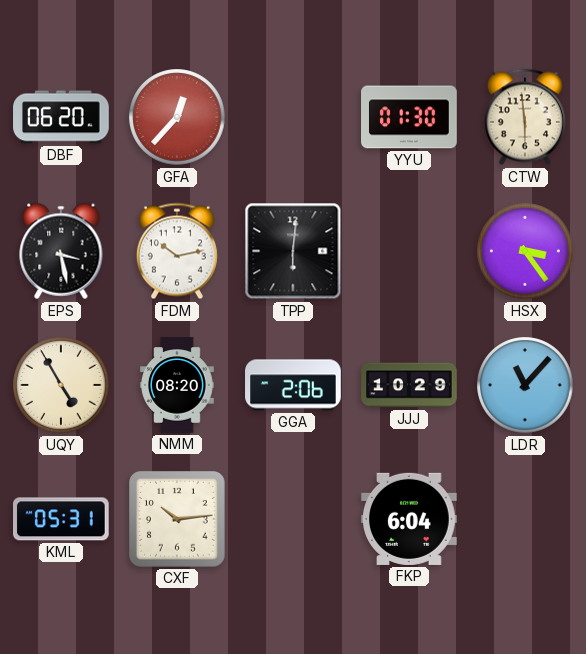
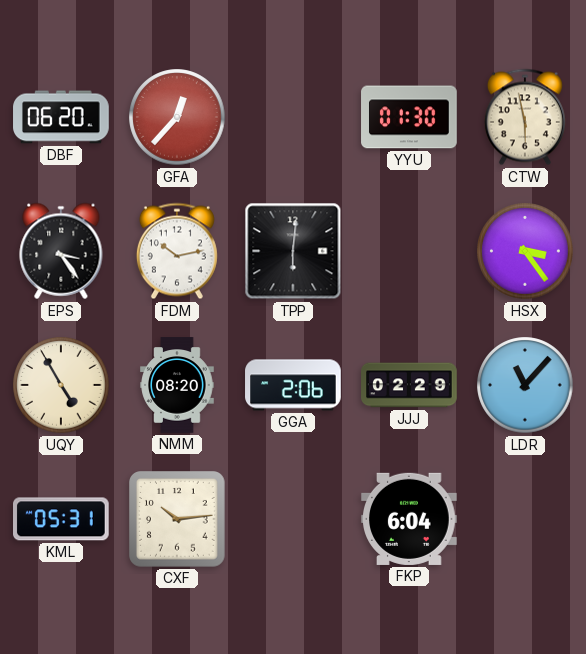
CTW: 5:59 -> 5:58
EPS: 3:28 -> 3:24
JJJ: 10:29 -> 02:29
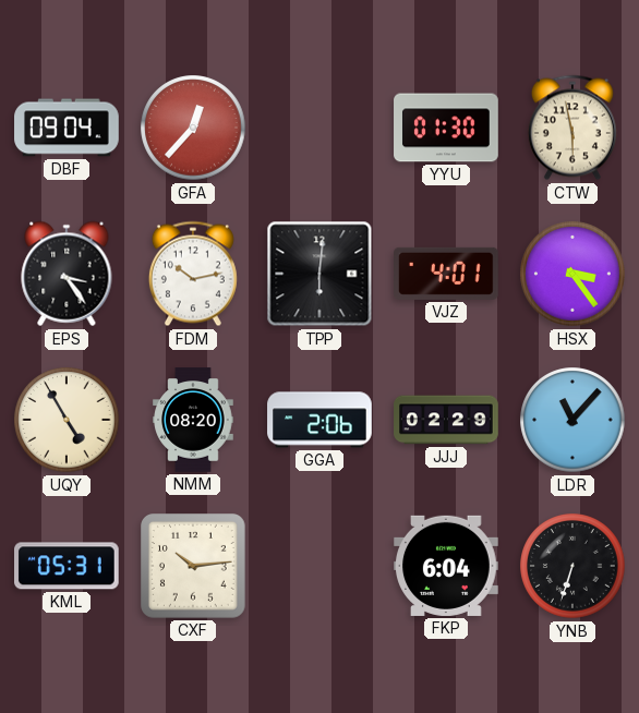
DBF: 06:20 -> 09:04
VJZ: none -> 4:01
YNB: none -> 6:33
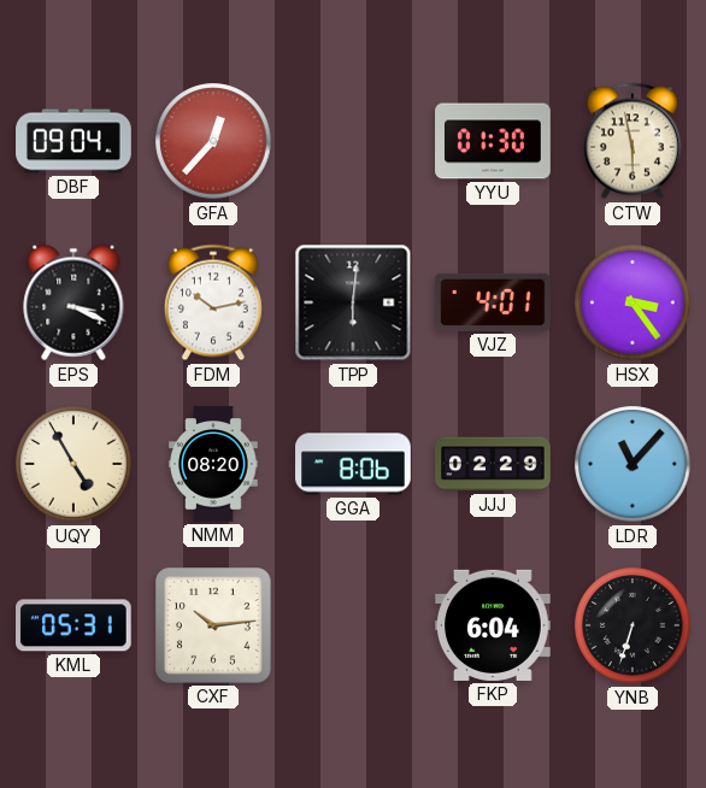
EPS: 3:24 -> 3:19
GGA: 2:06 -> 8:06
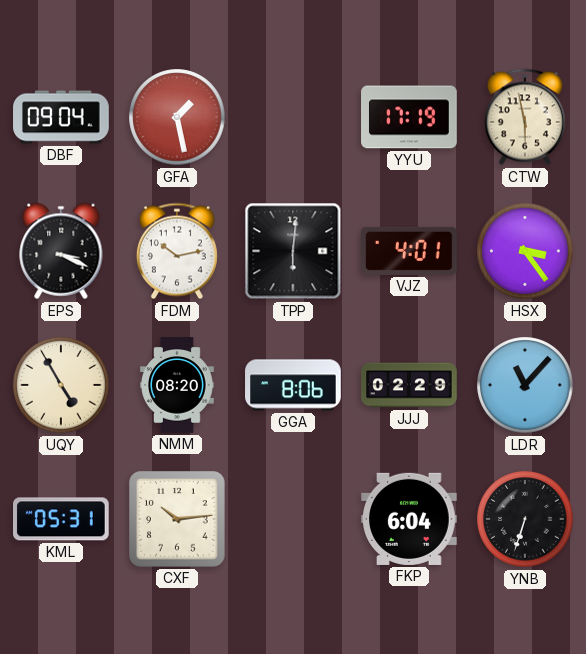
GFA: 12:37 -> 1:28
YYU: 01:30 -> 17:19
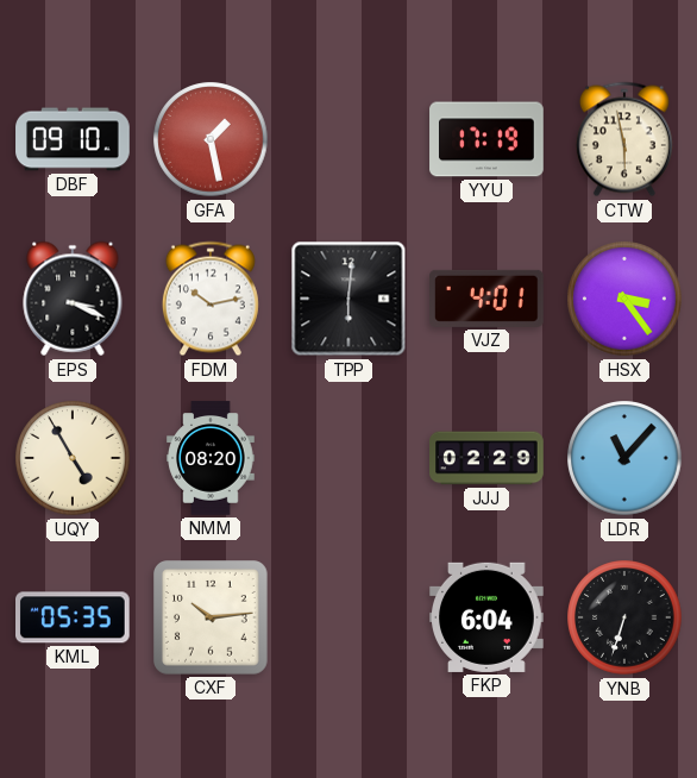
DBF: 09:04 -> 09:10
GGA: 8:06 -> none
KML: 05:31 -> 05:35
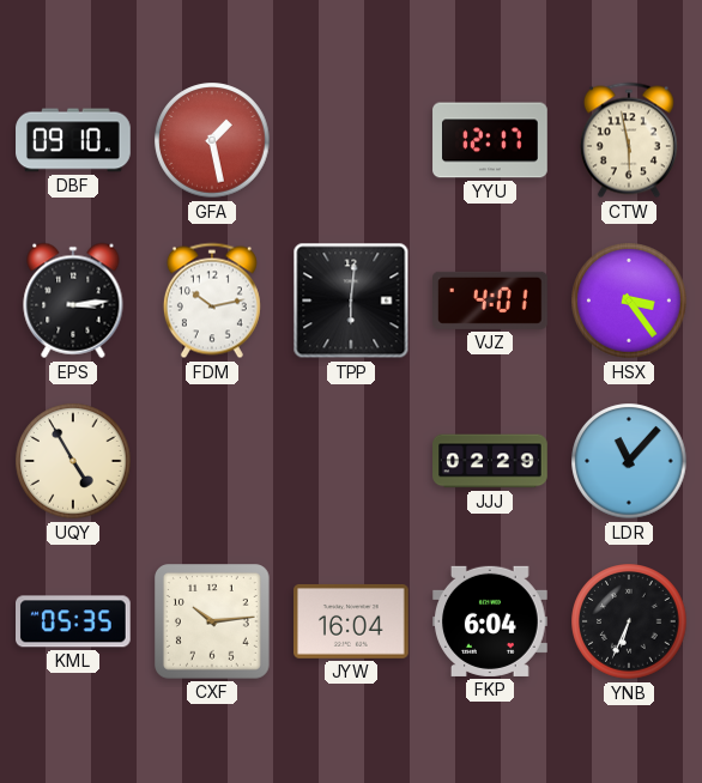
YYU: 17:19 -> 12:17
EPS: 3:19 -> 3:14
NMM: 08:20 -> none
JYW: none -> 16:04
YNB: 6:33 -> 6:34
